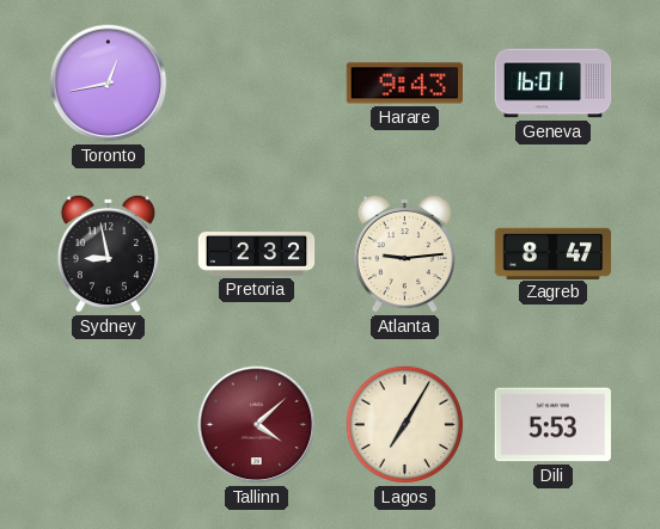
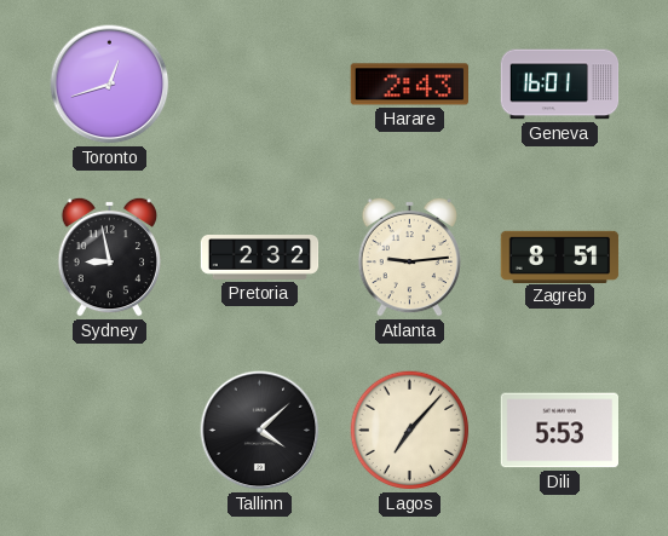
Toronto: 12:43 -> 12:42
Harare: 9:43 -> 2:43
Zagreb: 8:47 -> 8:51
Tallinn dial: burgundy -> black
Lagos: 7:05 -> 7:07
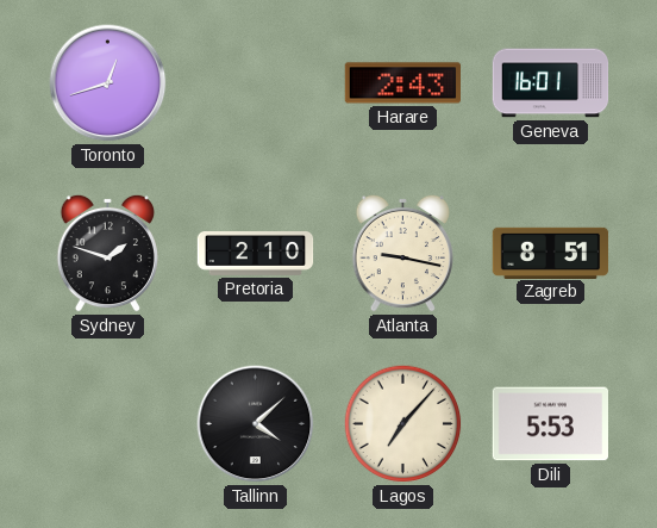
Sydney: 8:58 -> 1:48
Pretoria: 2:32 -> 2:10
Atlanta: 9:14 -> 9:17
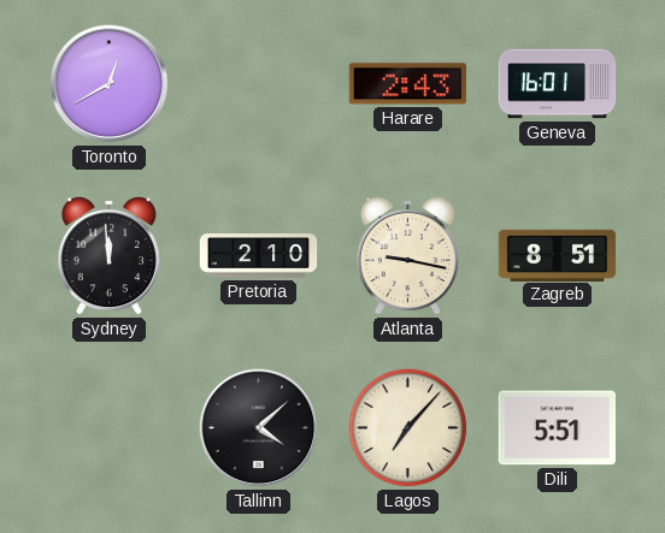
Toronto: 12:42 -> 12:40
Sydney: 1:48 -> 11:59
Dili: 5:53 -> 5:51
